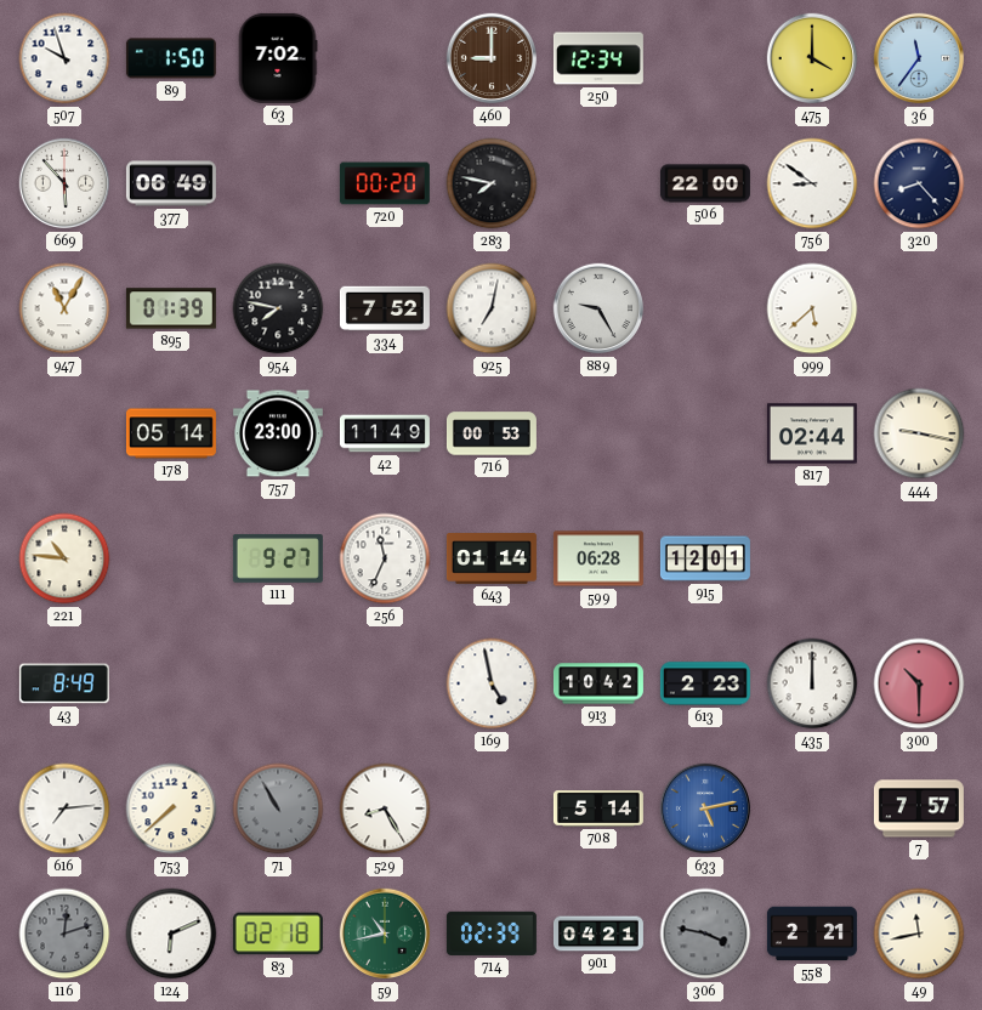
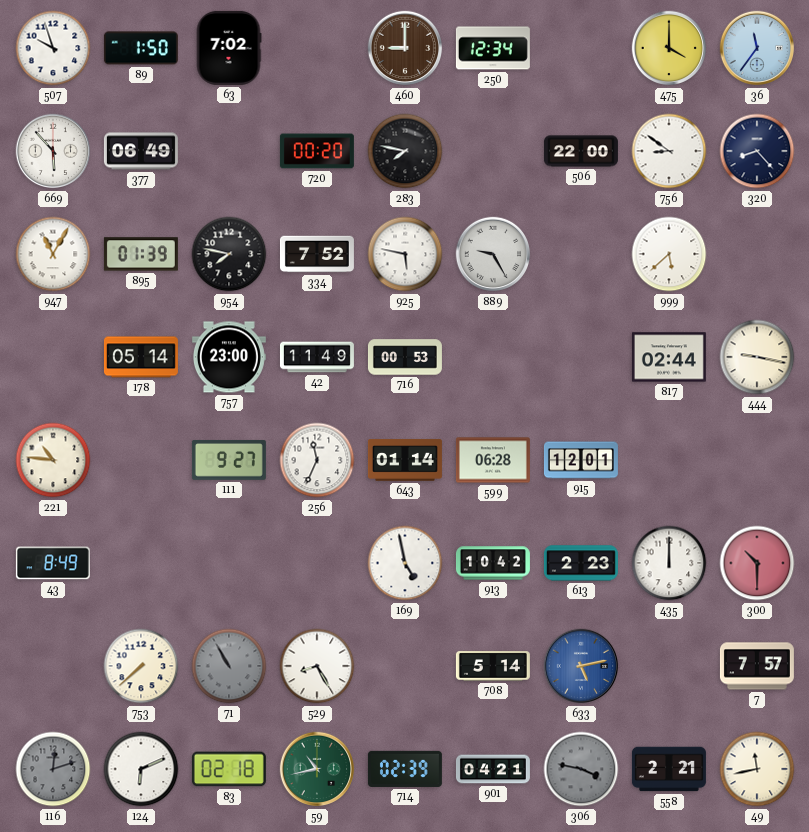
925: 7:02 -> 5:47
616: 7:14 -> none
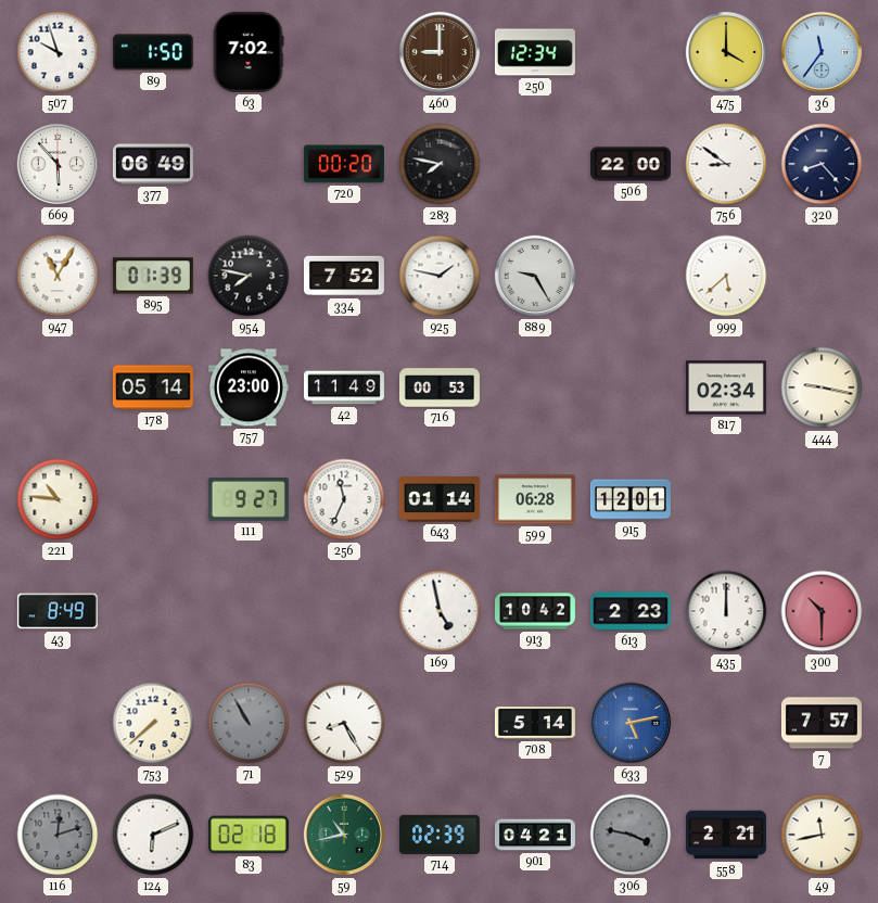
925: 5:47 -> 1:47
817: 02:44 -> 02:34
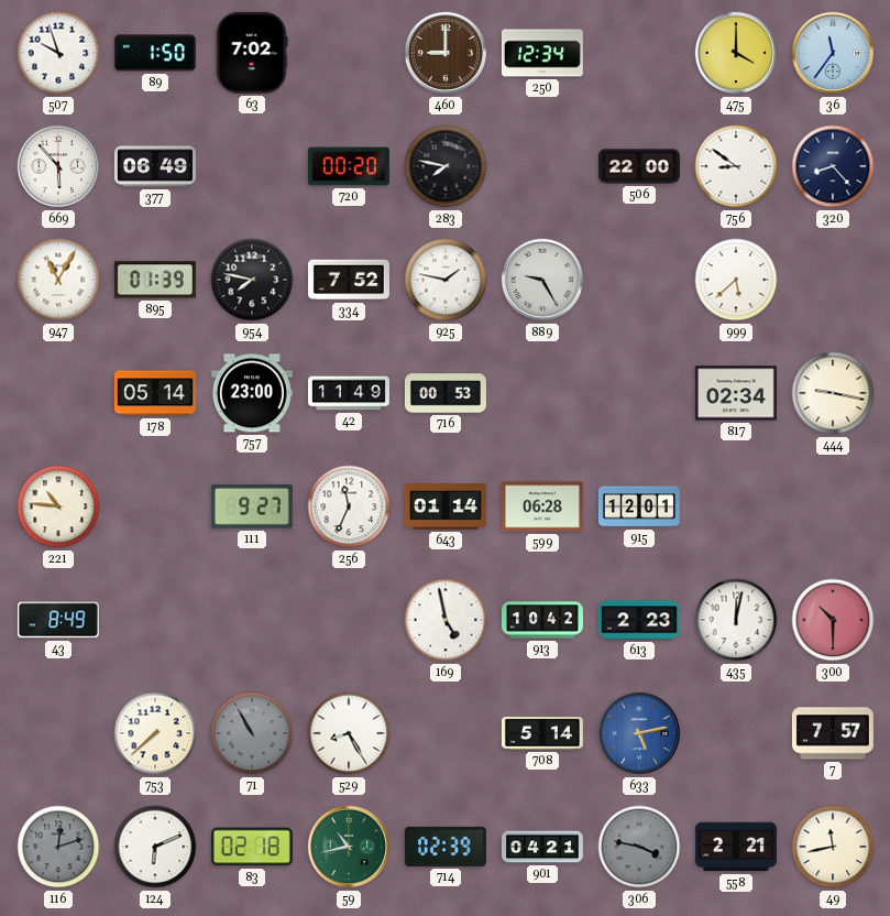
435: 12:00 -> 12:02
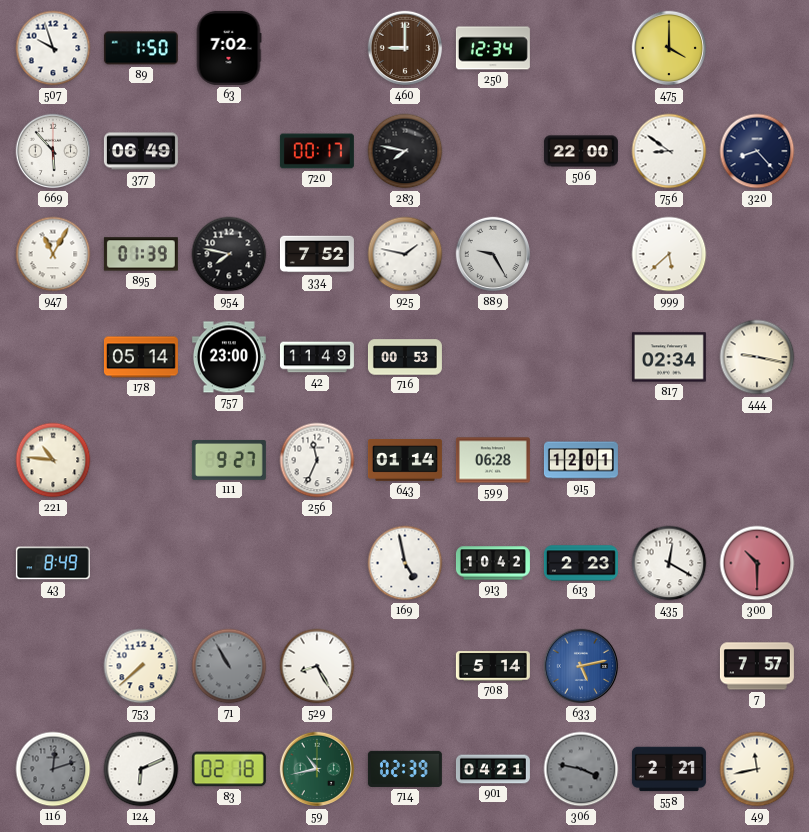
36: 11:36 -> none
720: 00:20 -> 00:17
435: 12:02 -> 12:20
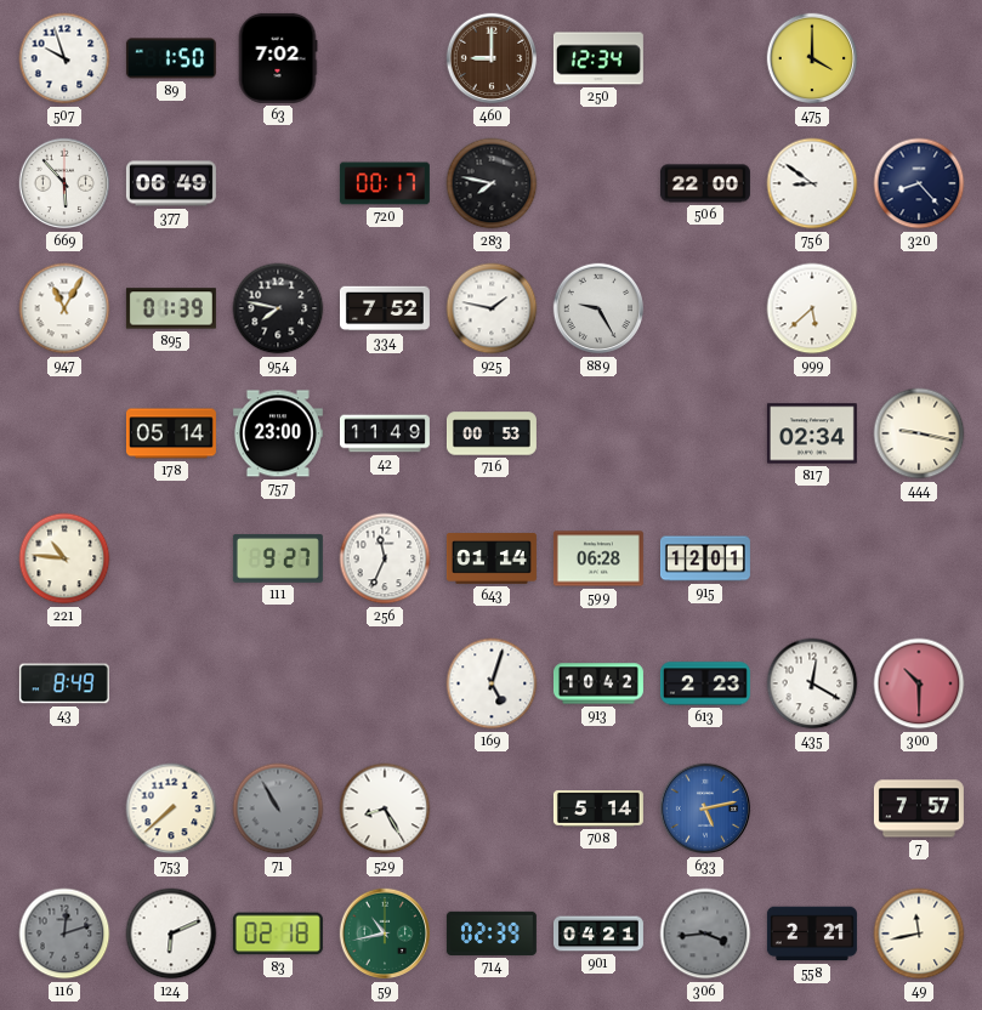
169: 4:58 -> 5:03
306: 3:47 -> 3:44
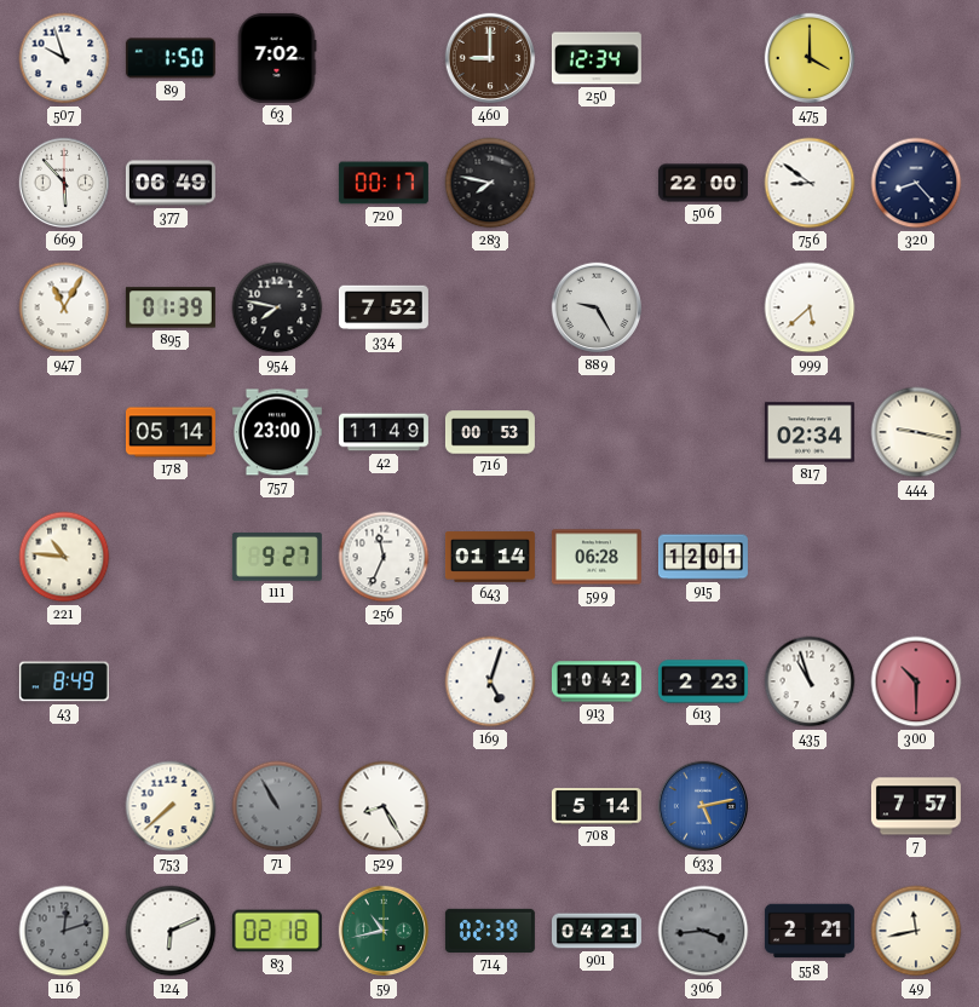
925: 1:47 -> none
435: 12:20 -> 10:57
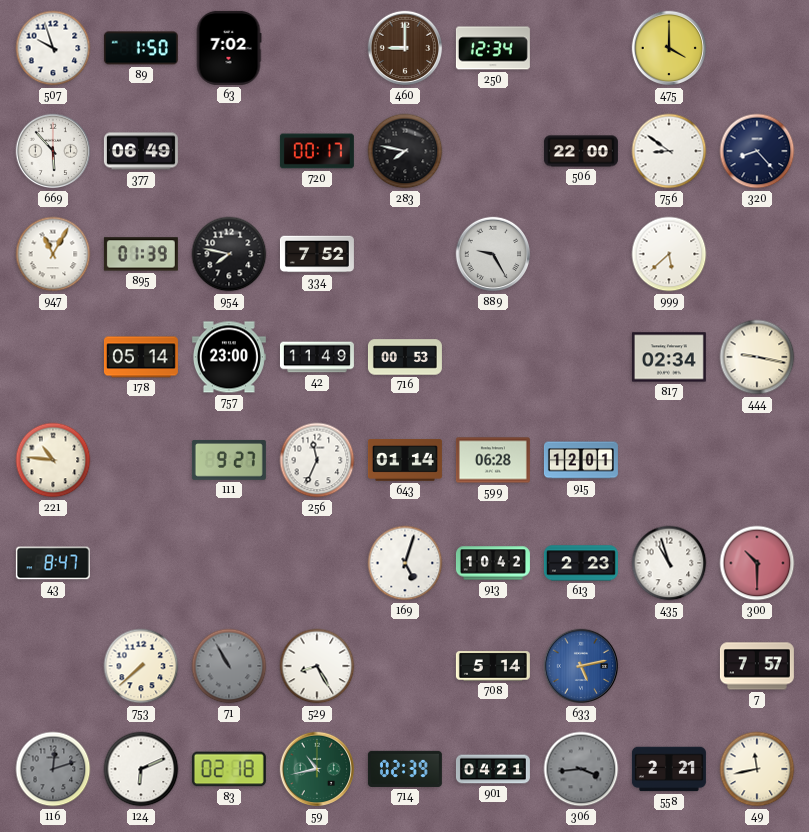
43: 8:49 -> 8:47
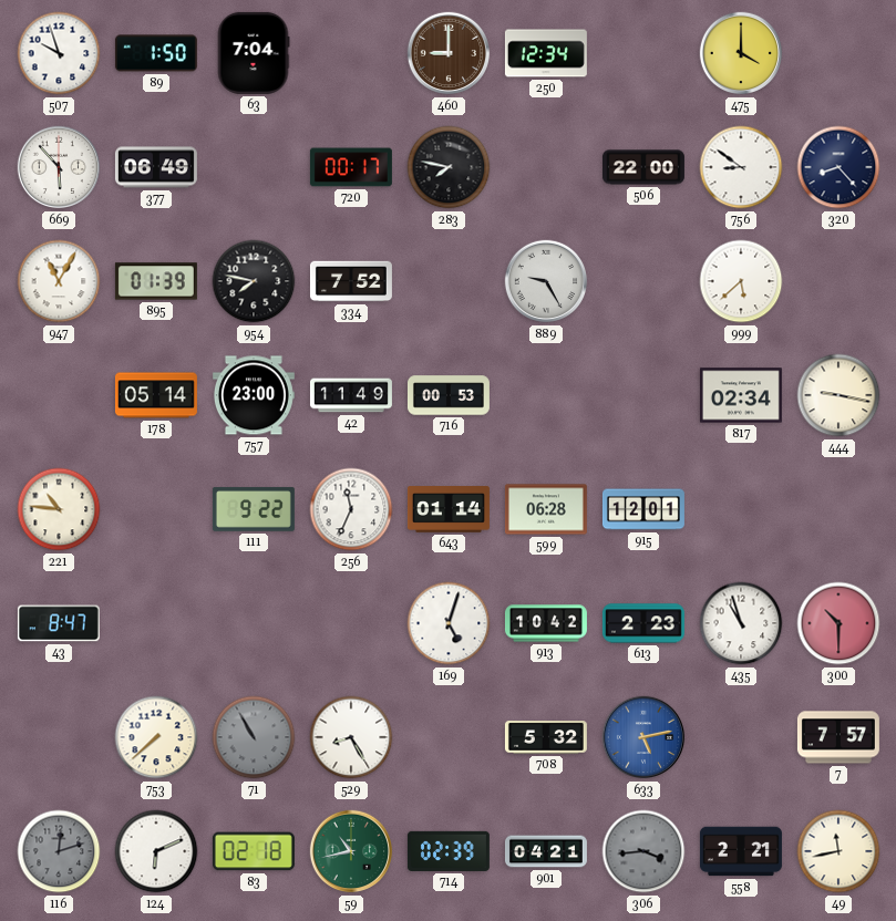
63: 7:02 -> 7:04
111: 9:27 -> 9:22
708: 5:14 -> 5:32
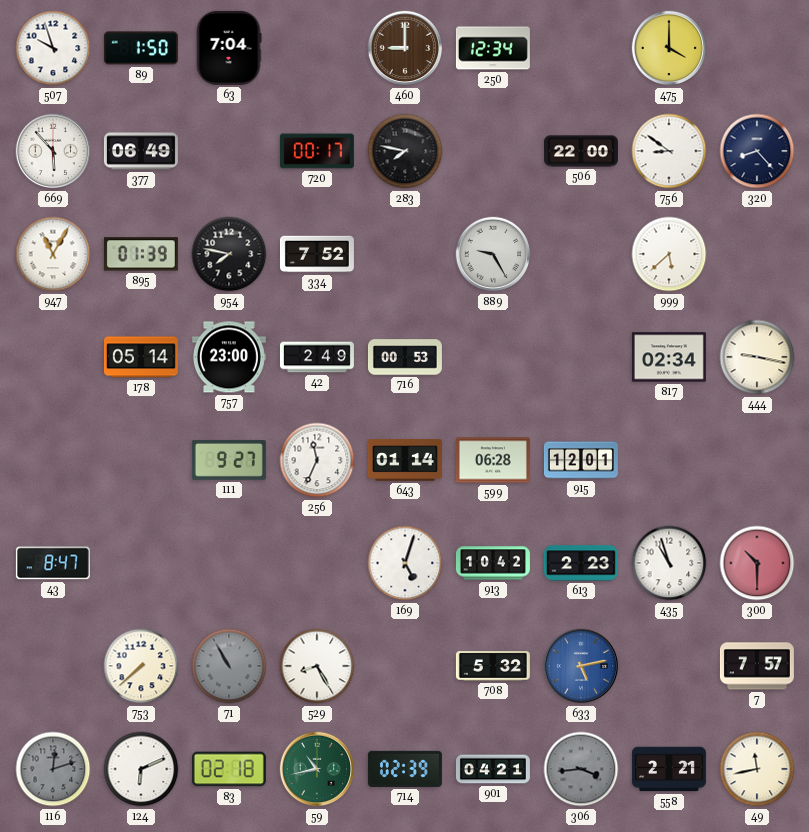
42: 11:49 -> 2:49
221: 10:46 -> none
111: 9:22 -> 9:27
